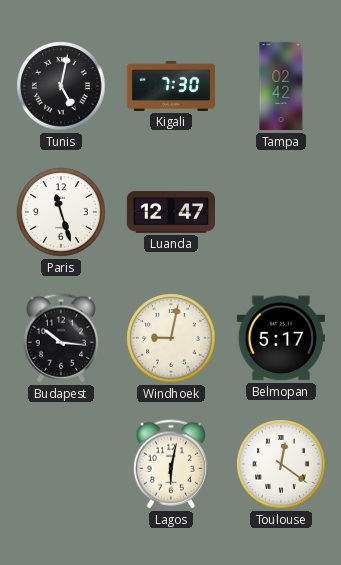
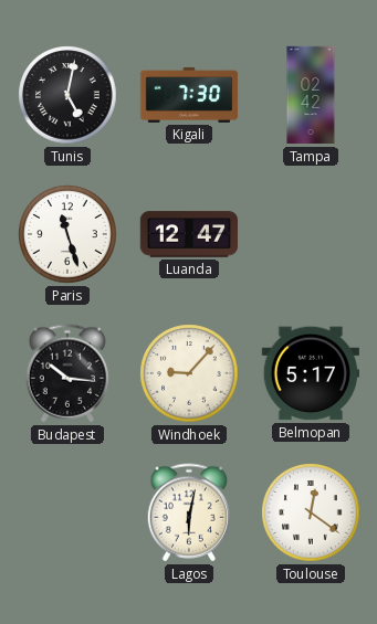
Windhoek: 9:02 -> 9:07
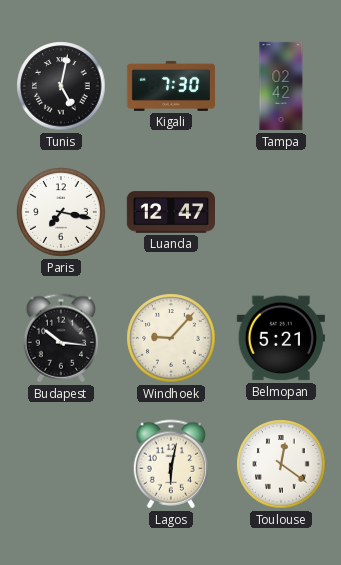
Paris: 11:27 -> 7:17
Belmopan: 5:17 -> 5:21
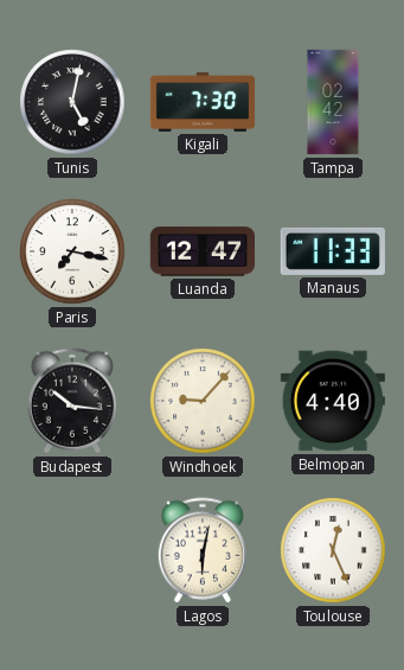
Manaus: none -> 11:33
Belmopan: 5:21 -> 4:40
Toulouse: 12:21 -> 12:26
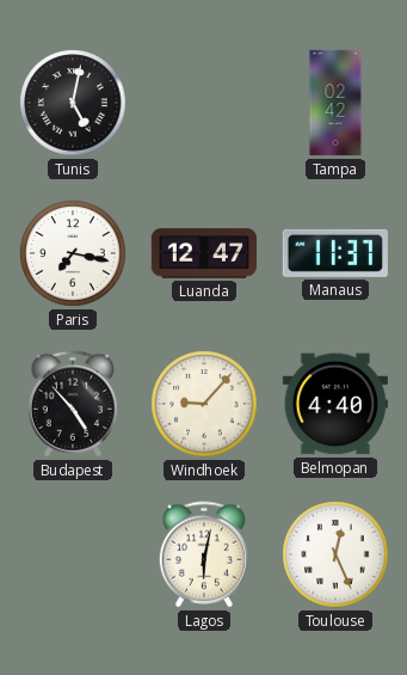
Kigali: 7:30 -> none
Manaus: 11:33 -> 11:37
Budapest: 10:16 -> 4:53
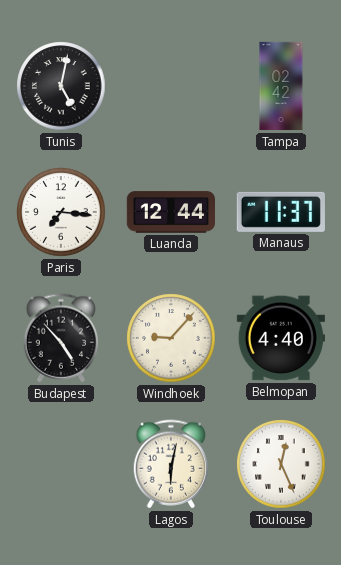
Paris: 7:17 -> 7:16
Luanda: 12:47 -> 12:44
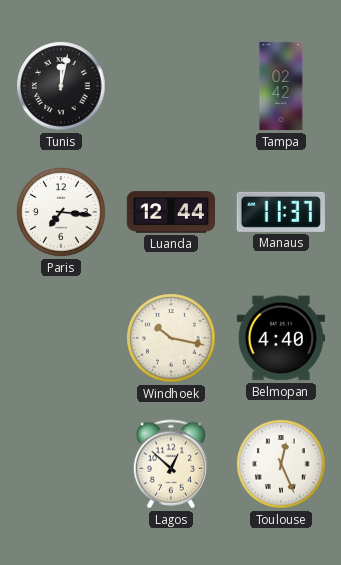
Tunis: 5:02 -> 12:02
Budapest: 4:53 -> none
Windhoek: 9:07 -> 10:17
Lagos: 6:02 -> 12:52
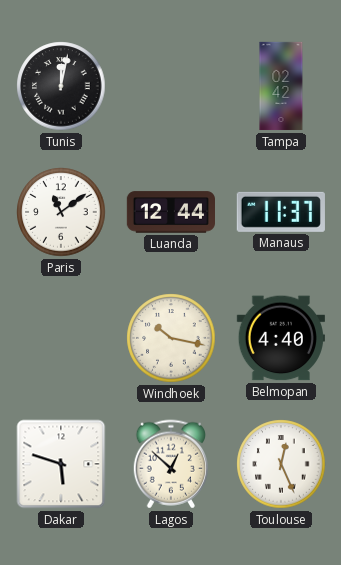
Paris: 7:16 -> 11:09
Dakar: none -> 5:48
